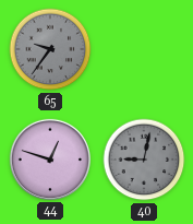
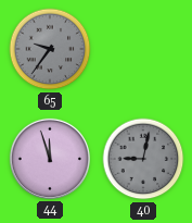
44: 12:48 -> 11:57
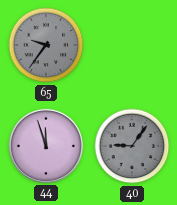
40: 9:02 -> 9:06
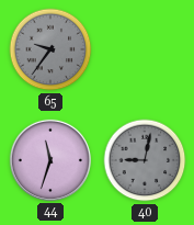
44: 11:57 -> 11:33
40: 9:06 -> 9:02
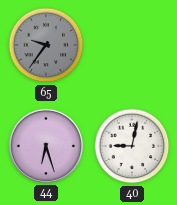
44: 11:33 -> 6:27
40 dial: grey -> white
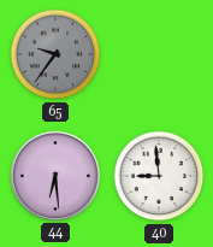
44: 6:27 -> 6:29
40: 9:02 -> 8:59
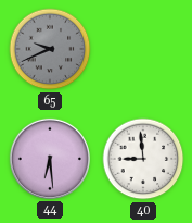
65: 9:36 -> 9:41
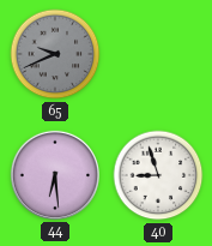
40: 8:59 -> 8:57
